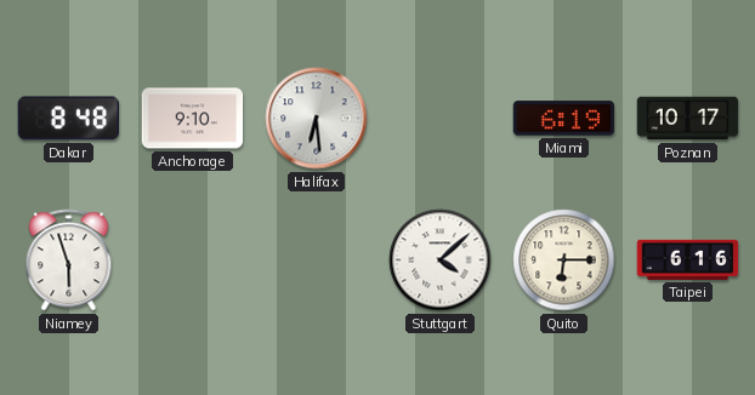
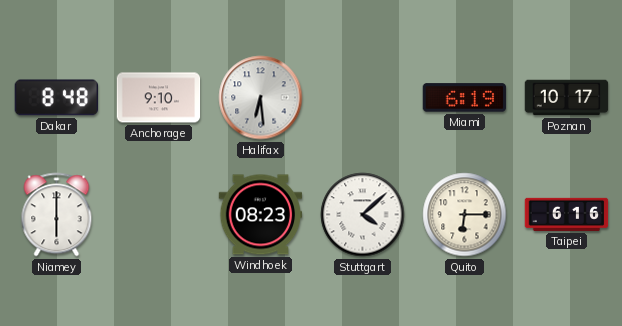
Niamey: 5:57 -> 6:00
Windhoek: none -> 08:23
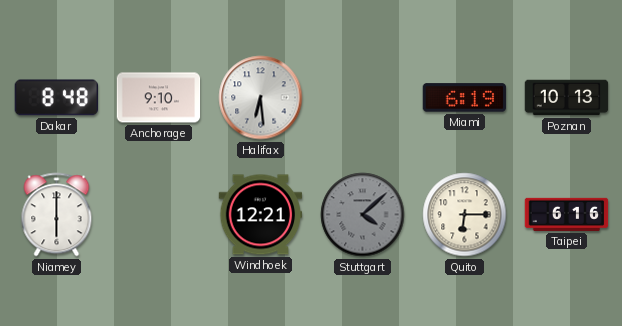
Poznan: 10:17 -> 10:13
Windhoek: 08:23 -> 12:21
Stuttgart dial: white -> grey
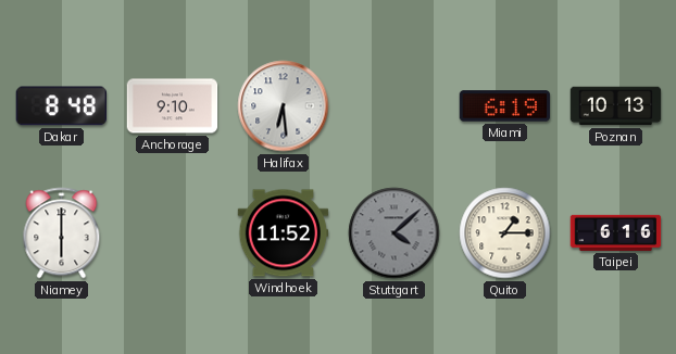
Windhoek: 12:21 -> 11:52
Quito: 6:15 -> 1:15
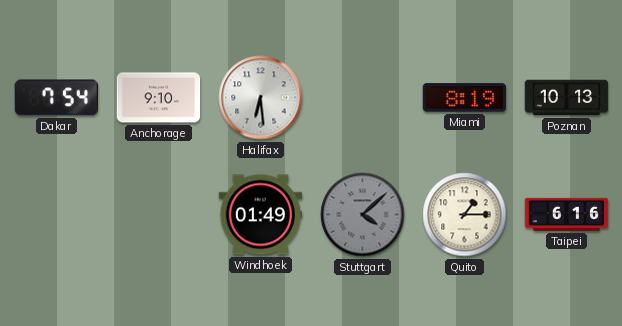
Dakar: 8:48 -> 7:54
Miami: 6:19 -> 8:19
Niamey: 6:00 -> none
Windhoek: 11:52 -> 01:49
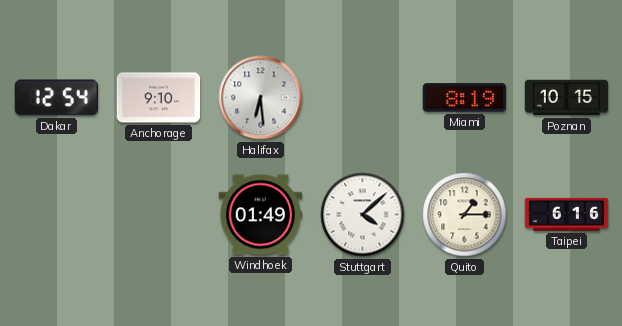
Dakar: 7:54 -> 12:54
Poznan: 10:13 -> 10:15
Stuttgart dial: grey -> white
